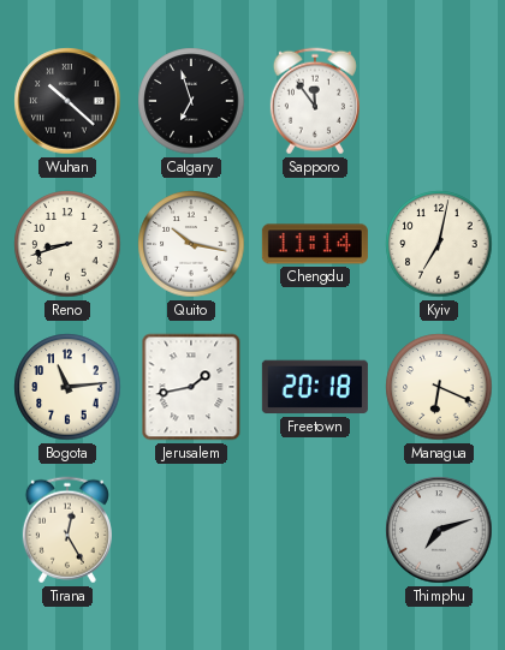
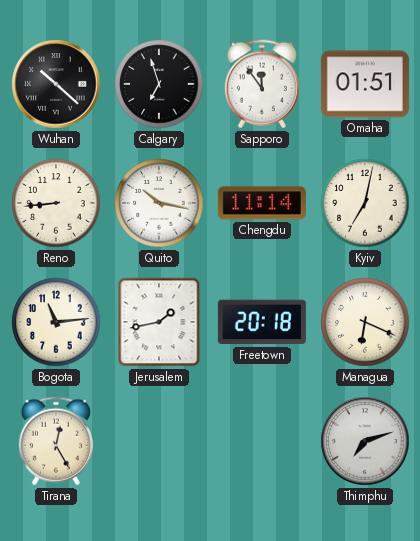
Omaha: none -> 01:51
Reno: 8:42 -> 8:44
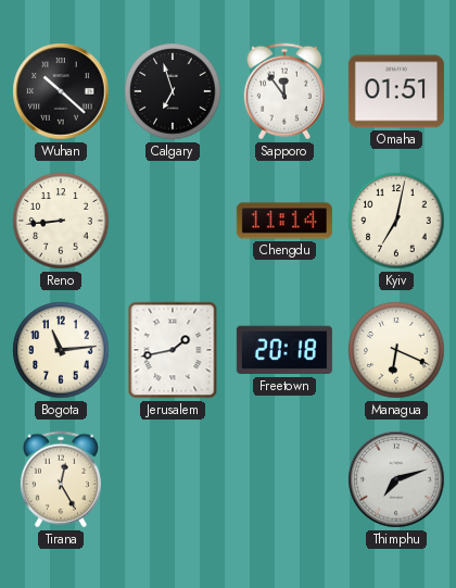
Quito: 10:17 -> none
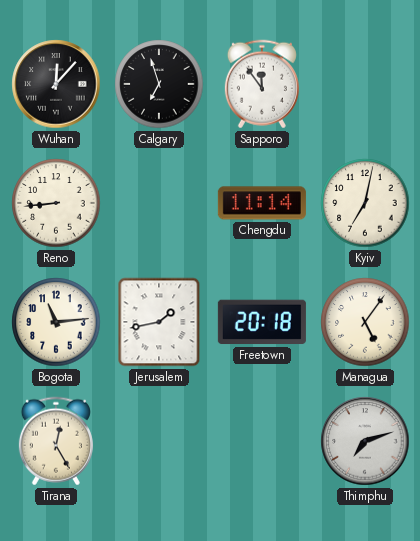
Wuhan: 10:22 -> 12:07
Omaha: 01:51 -> none
Managua: 6:19 -> 5:06
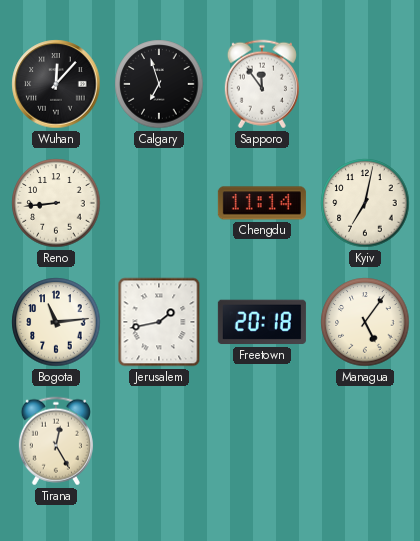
Thimphu: 7:12 -> none
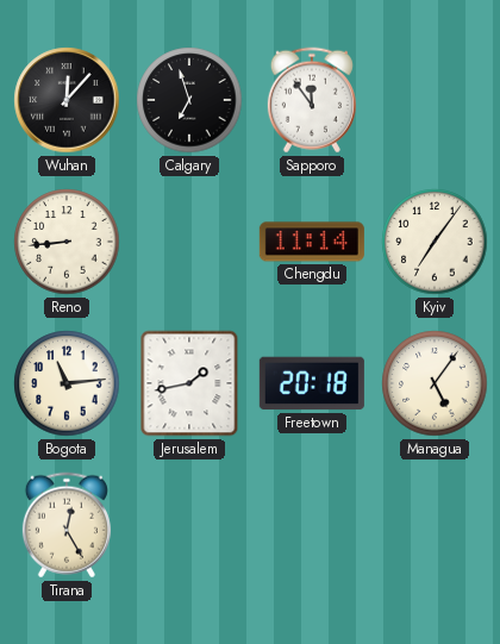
Kyiv: 7:02 -> 7:06
